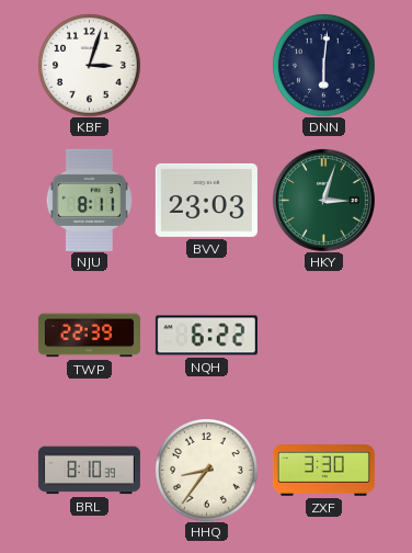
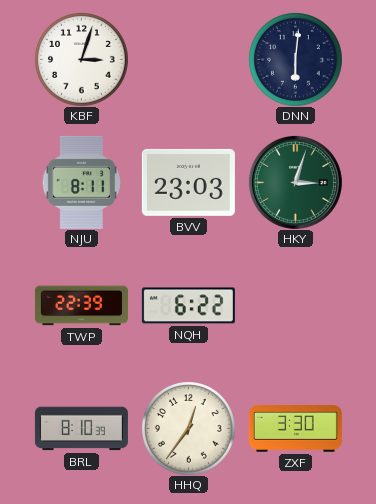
HHQ: 8:36 -> 12:36
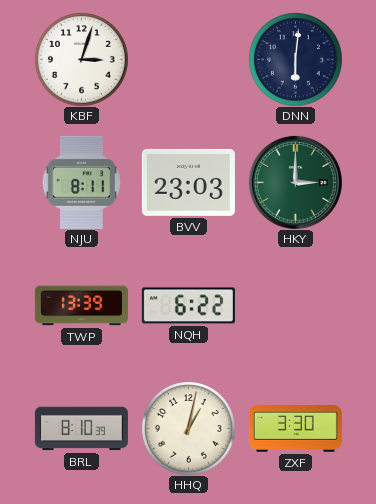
HKY: 3:03 -> 3:00
TWP: 22:39 -> 13:39
HHQ: 12:36 -> 1:02
